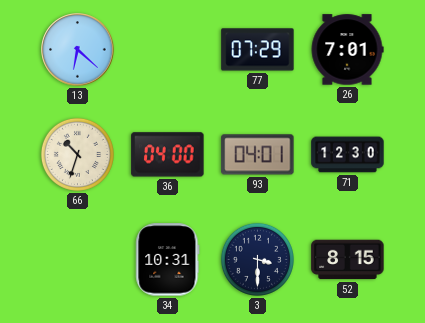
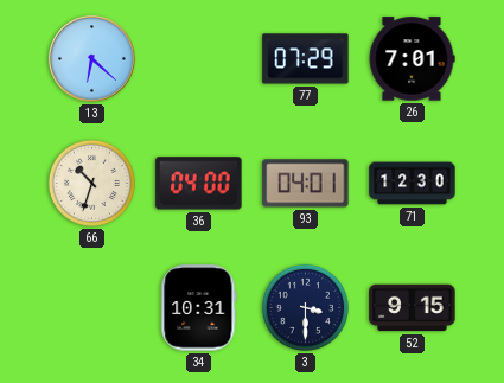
52: 8:15 -> 9:15
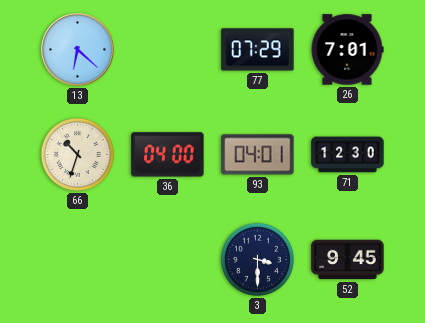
34: 10:31 -> none
52: 9:15 -> 9:45
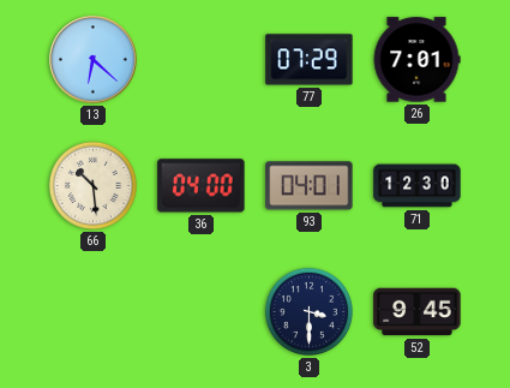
66: 10:33 -> 10:29
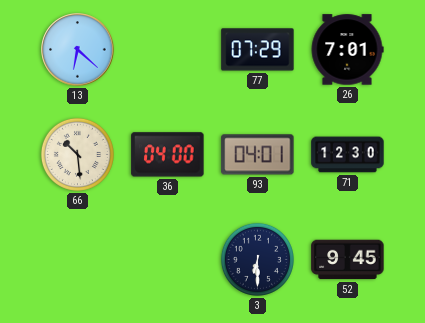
3: 3:30 -> 6:30
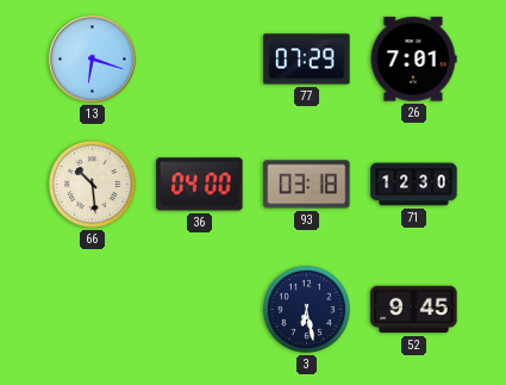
13: 6:22 -> 6:18
93: 04:01 -> 03:18
3: 6:30 -> 6:28
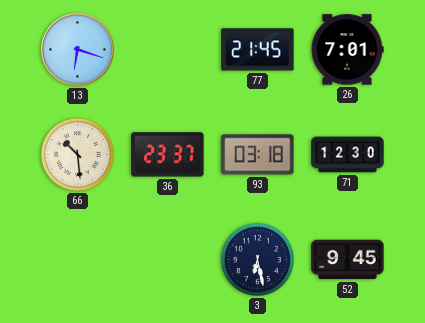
77: 07:29 -> 21:45
36: 04:00 -> 23:37
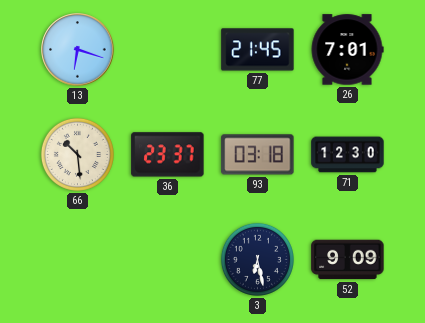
52: 9:45 -> 9:09
